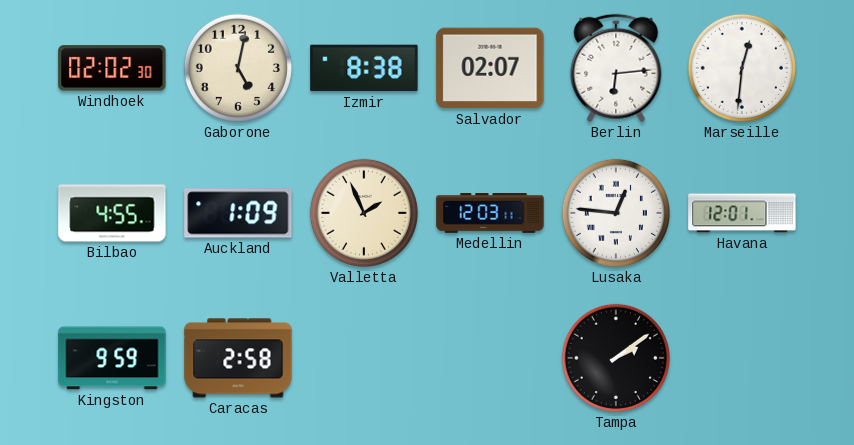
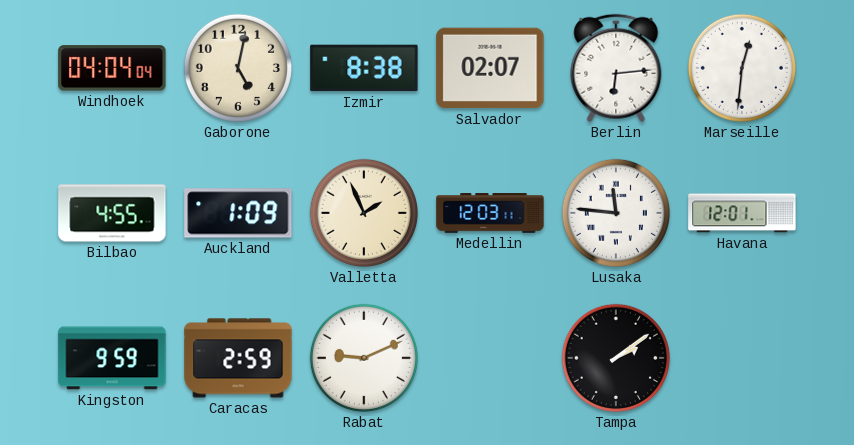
Windhoek: 02:02 -> 04:04
Lusaka: 12:46 -> 11:46
Caracas: 2:58 -> 2:59
Rabat: none -> 9:11
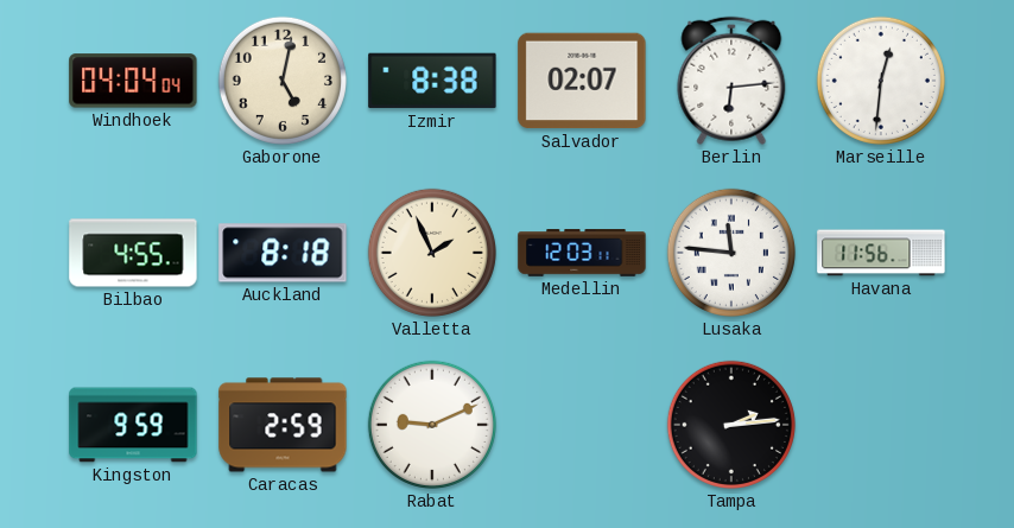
Auckland: 1:09 -> 8:18
Havana: 12:01 -> 11:56
Tampa: 2:09 -> 2:14
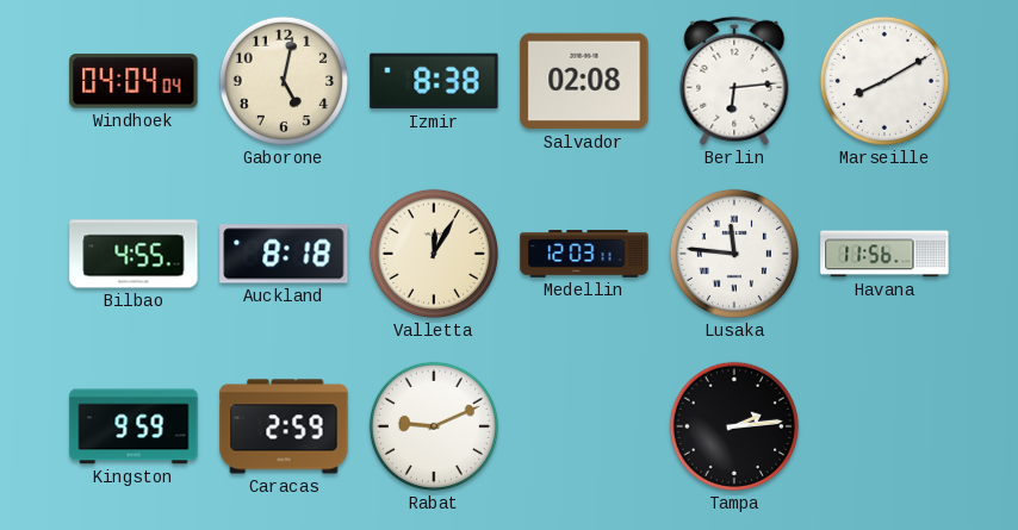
Salvador: 02:07 -> 02:08
Marseille: 12:31 -> 8:10
Valletta: 1:56 -> 12:05
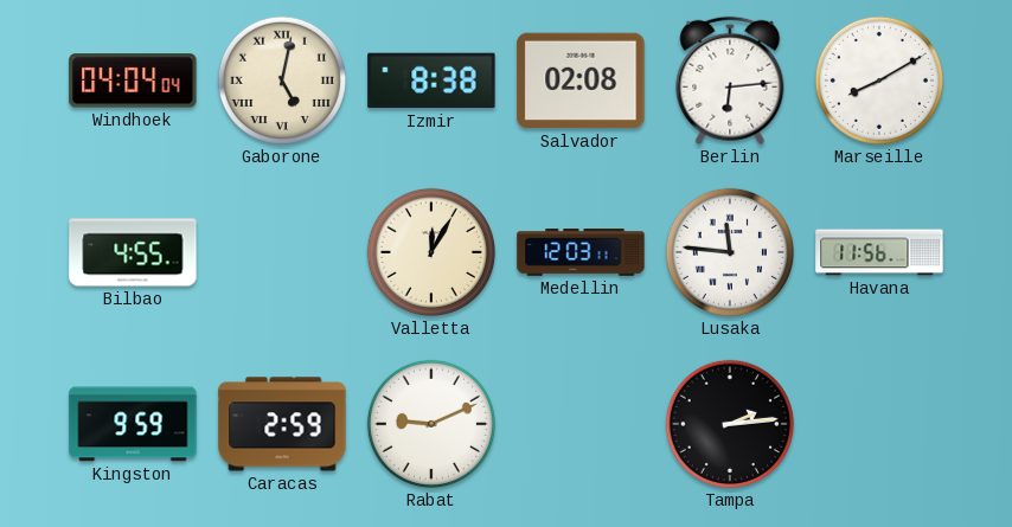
Gaborone numerals: Arabic -> Roman
Auckland: 8:18 -> none
